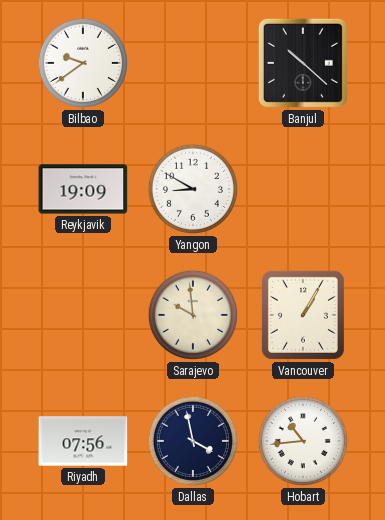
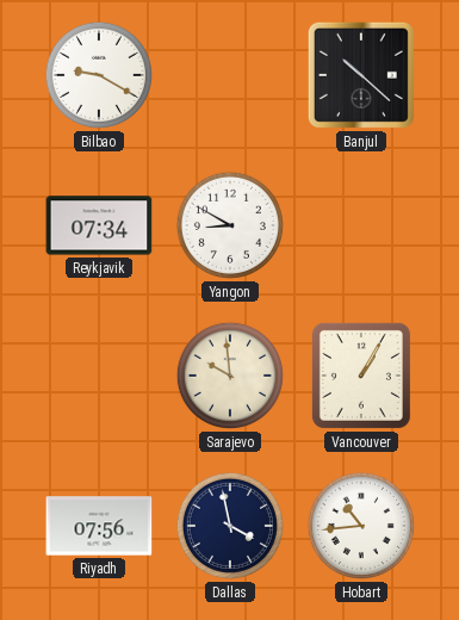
Bilbao: 9:39 -> 9:20
Reykjavik: 19:09 -> 07:34
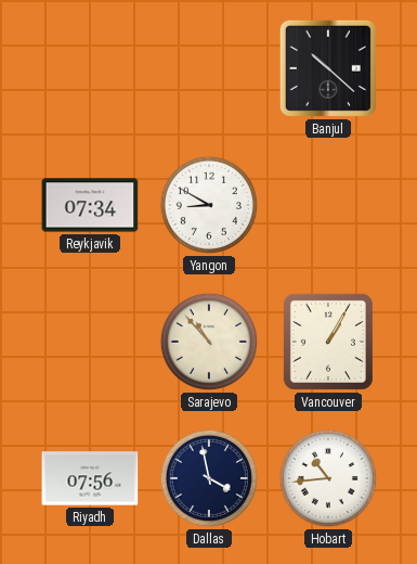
Bilbao: 9:20 -> none
Sarajevo: 9:59 -> 10:53
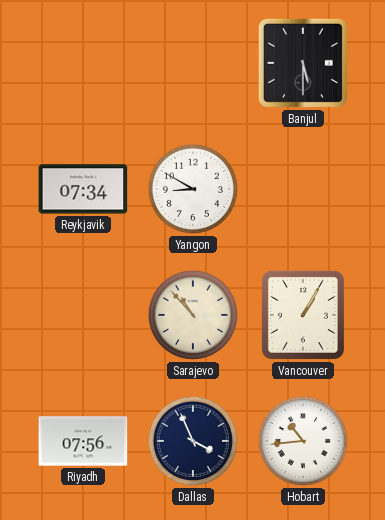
Banjul: 10:22 -> 5:30
Dallas: 3:58 -> 3:56
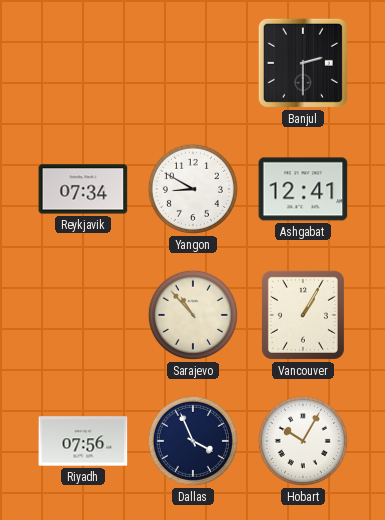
Banjul: 5:30 -> 2:30
Ashgabat: none -> 12:41
Hobart: 10:44 -> 10:05
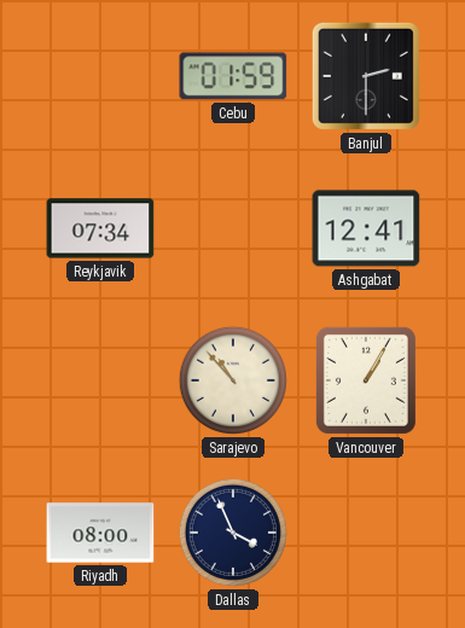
Cebu: none -> 01:59
Yangon: 8:50 -> none
Riyadh: 07:56 -> 08:00
Hobart: 10:05 -> none
